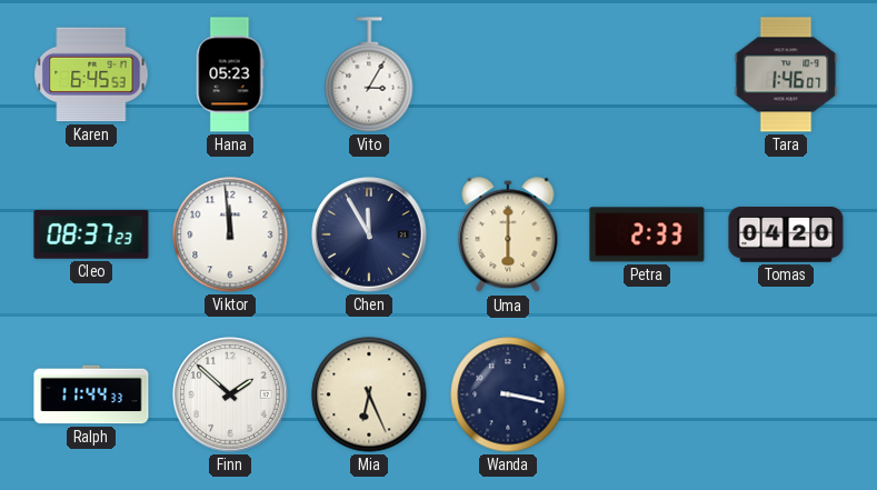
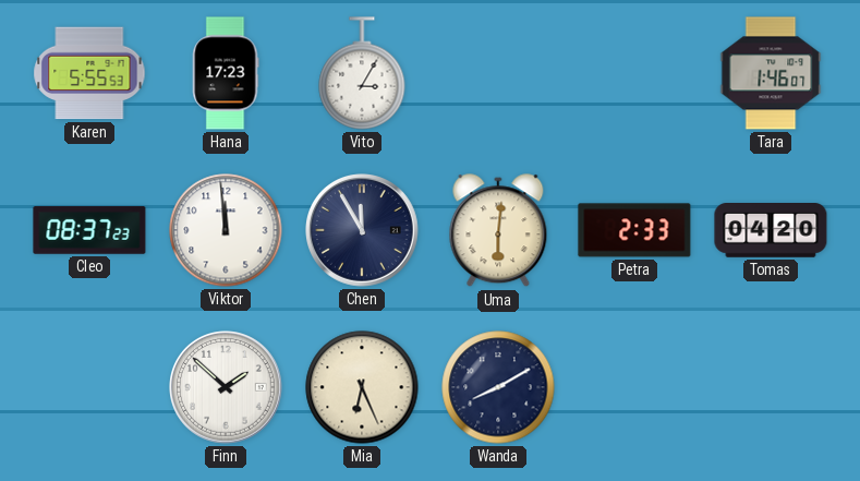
Karen: 6:45 -> 5:55
Hana: 05:23 -> 17:23
Uma: 6:00 -> 6:01
Ralph: 11:44 -> none
Wanda: 3:17 -> 8:10
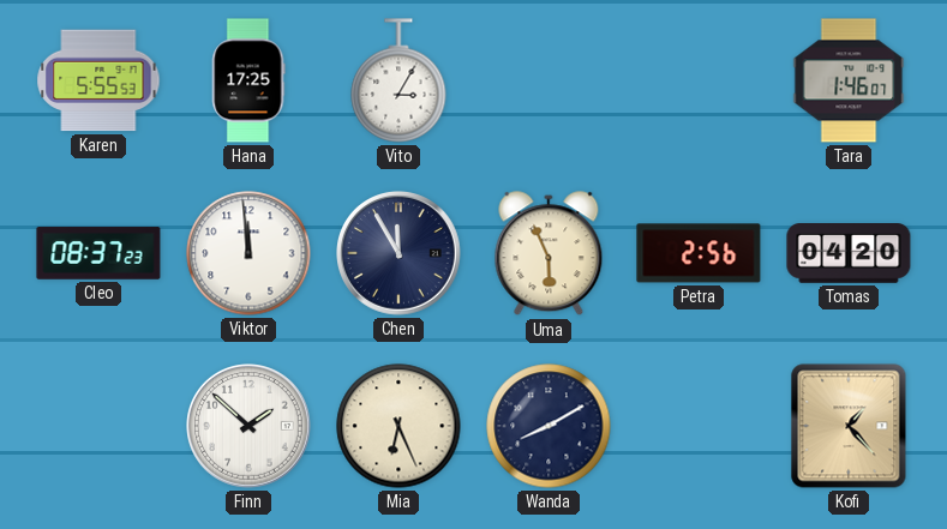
Hana: 17:23 -> 17:25
Uma: 6:01 -> 5:56
Petra: 2:33 -> 2:56
Kofi: none -> 1:23
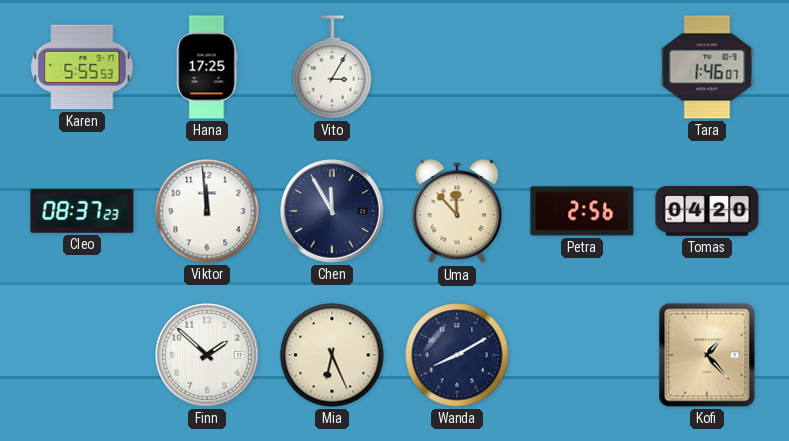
Uma: 5:56 -> 11:53
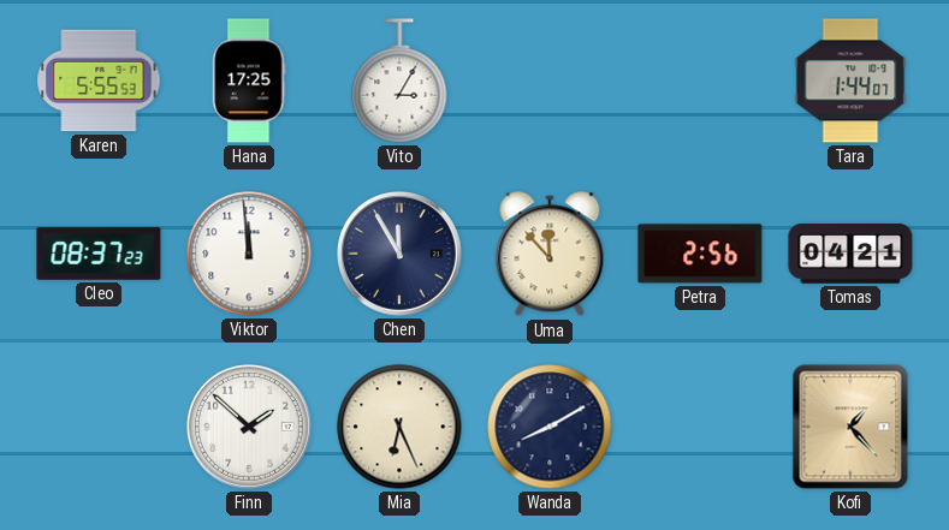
Tara: 1:46 -> 1:44
Tomas: 04:20 -> 04:21
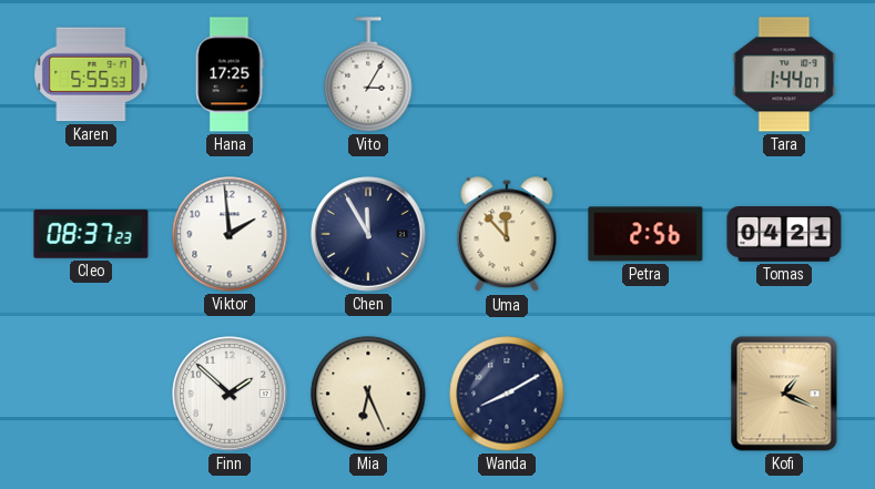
Viktor: 11:59 -> 1:59
Kofi: 1:23 -> 1:19
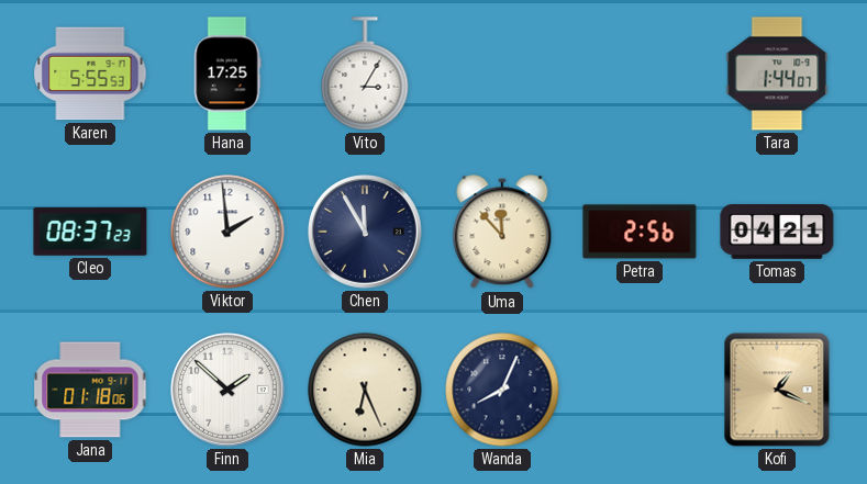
Jana: none -> 01:18
Wanda: 8:10 -> 8:04
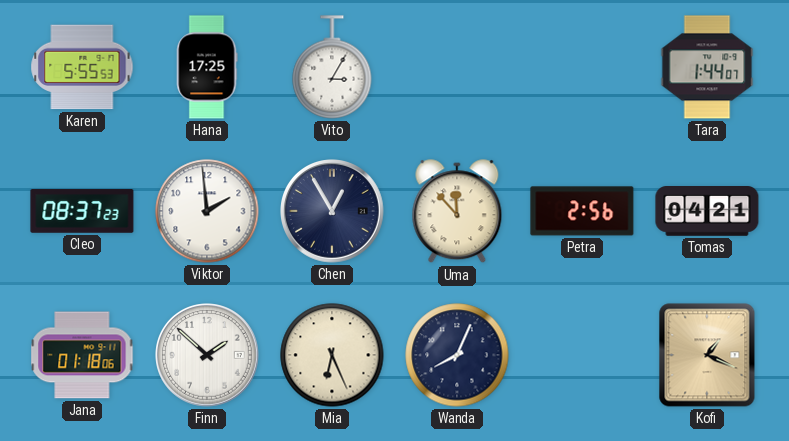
Chen: 11:55 -> 12:55
